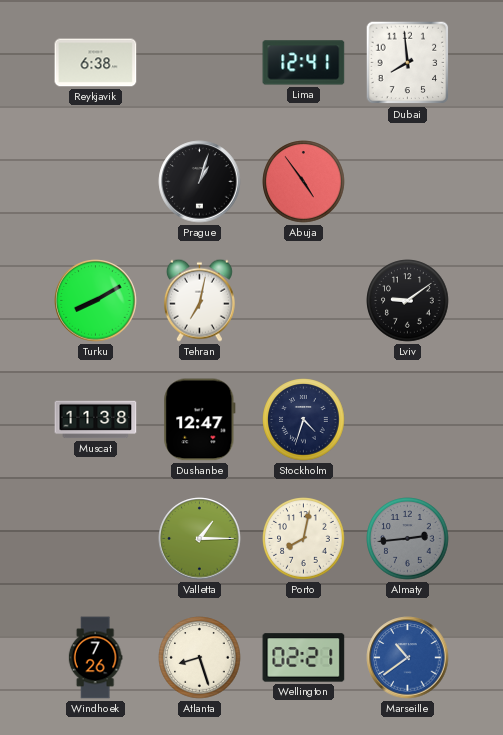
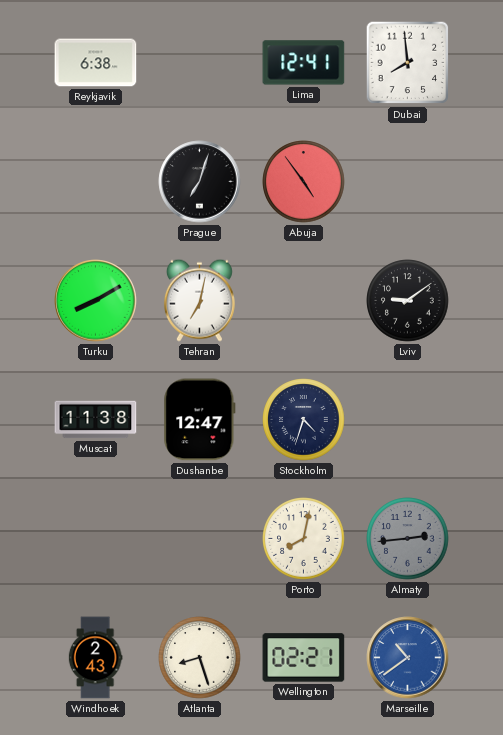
Prague: 1:03 -> 7:03
Valletta: 1:15 -> none
Windhoek: 7:26 -> 2:43
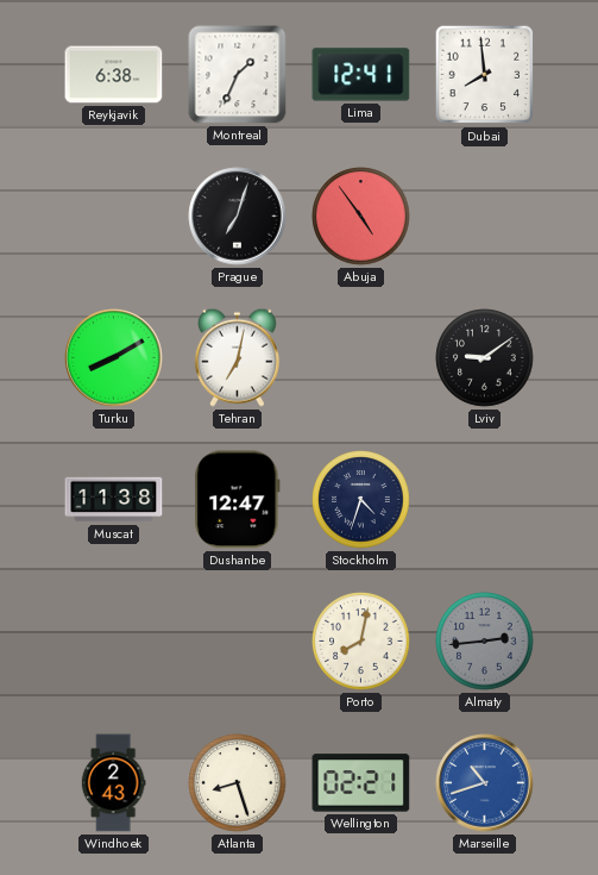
Montreal: none -> 1:34
Marseille: 10:39 -> 10:42
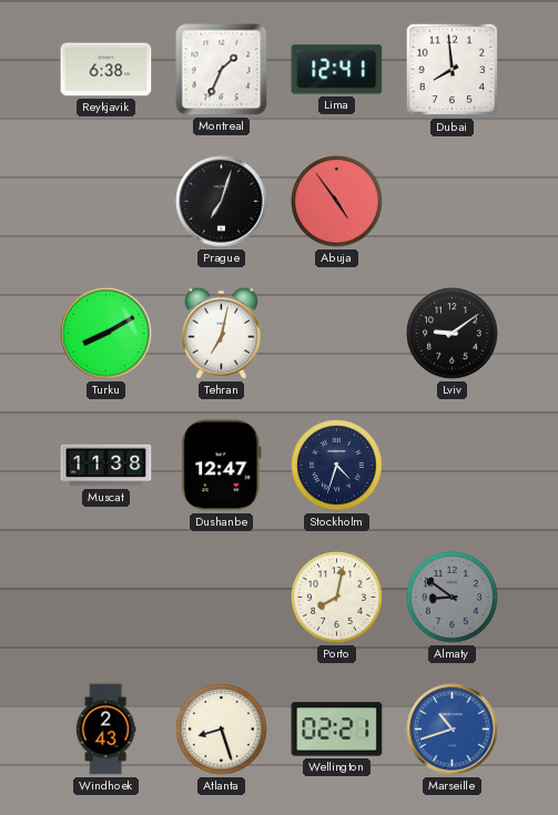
Almaty: 2:44 -> 8:51
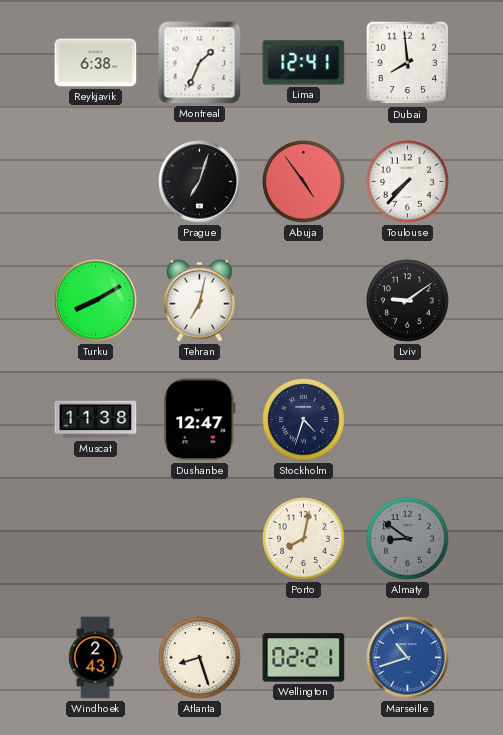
Toulouse: none -> 7:37
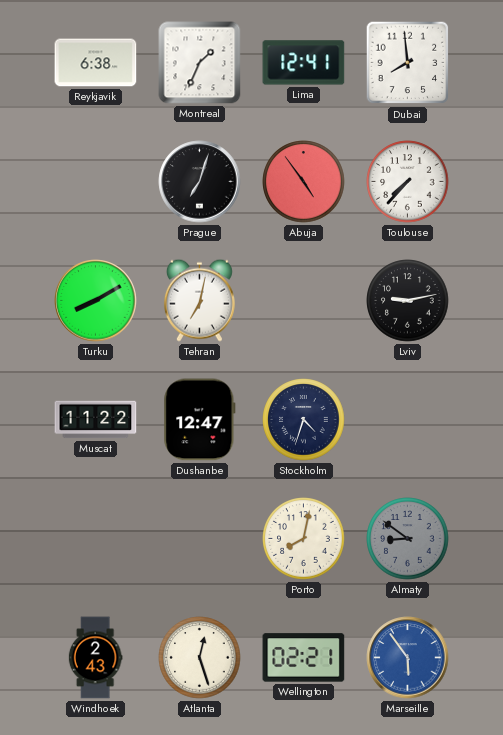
Lviv: 9:09 -> 9:13
Muscat: 11:38 -> 11:22
Atlanta: 8:27 -> 12:27
Marseille: 10:42 -> 5:54
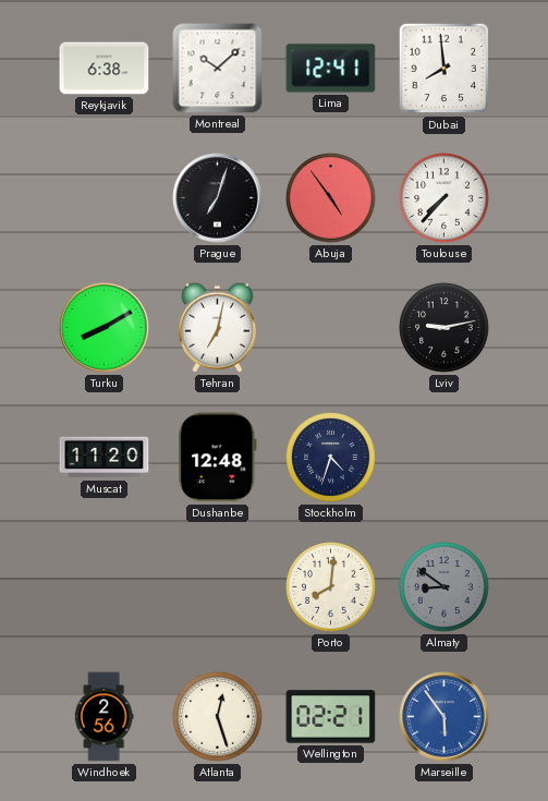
Montreal: 1:34 -> 10:08
Muscat: 11:22 -> 11:20
Dushanbe: 12:47 -> 12:48
Porto: 8:02 -> 8:01
Windhoek: 2:43 -> 2:56
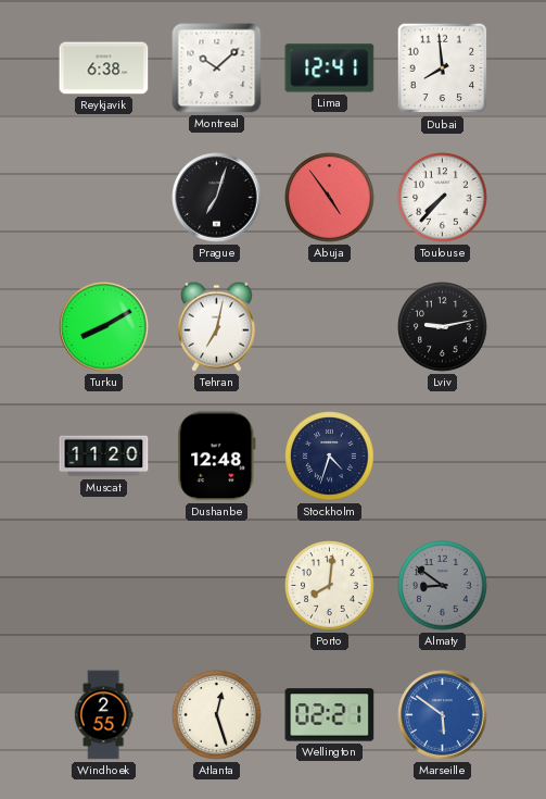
Windhoek: 2:56 -> 2:55
Marseille: 5:54 -> 5:51
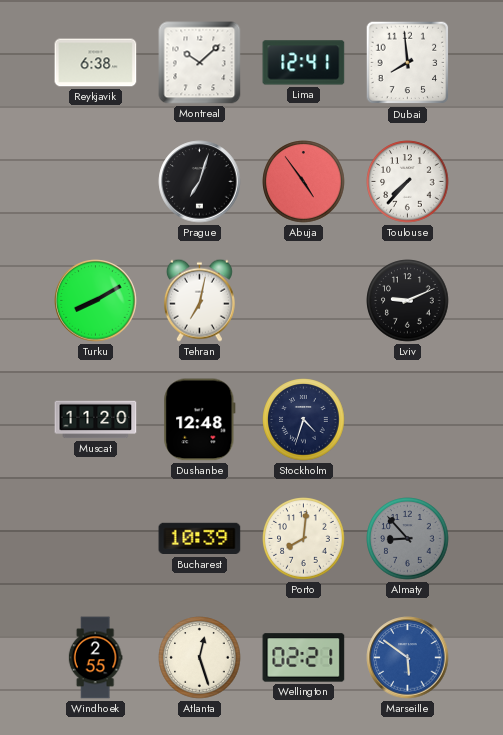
Lviv: 9:13 -> 9:11
Bucharest: none -> 10:39
Almaty: 8:51 -> 8:53
